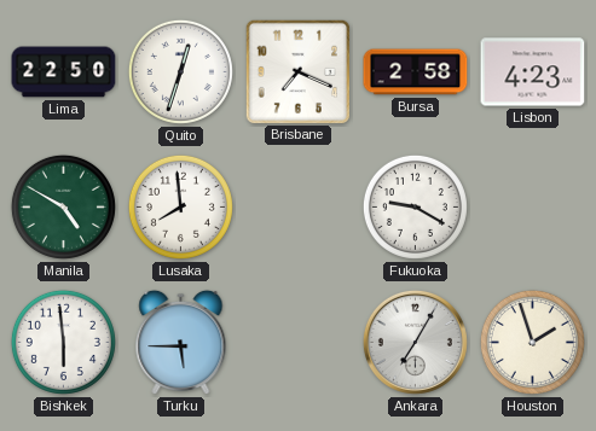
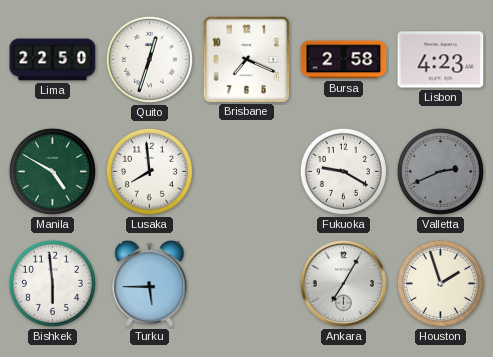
Valletta: none -> 2:41
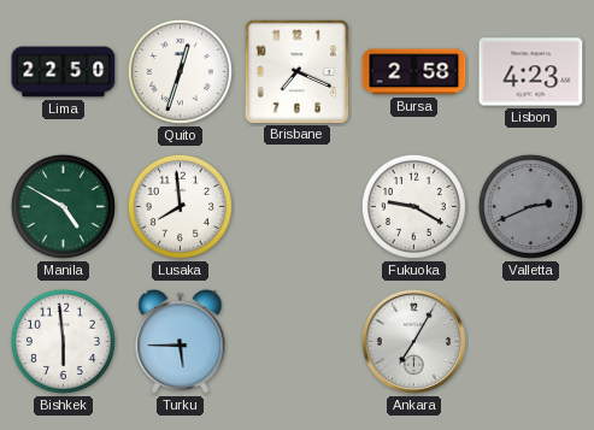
Houston: 1:57 -> none
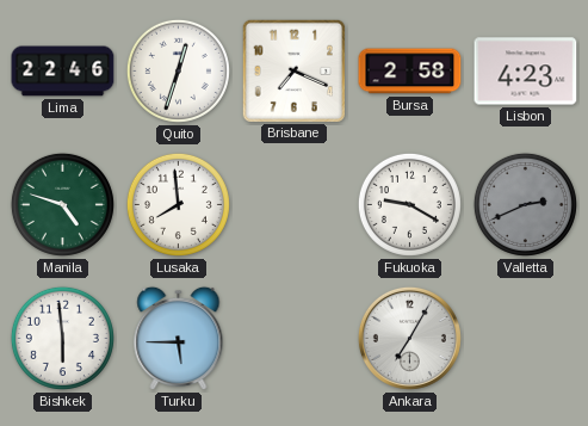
Lima: 22:50 -> 22:46
Manila: 4:50 -> 4:48
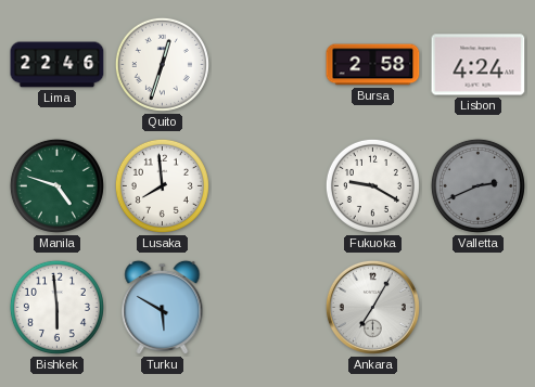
Brisbane: 7:19 -> none
Lisbon: 4:23 -> 4:24
Turku: 5:45 -> 5:50
